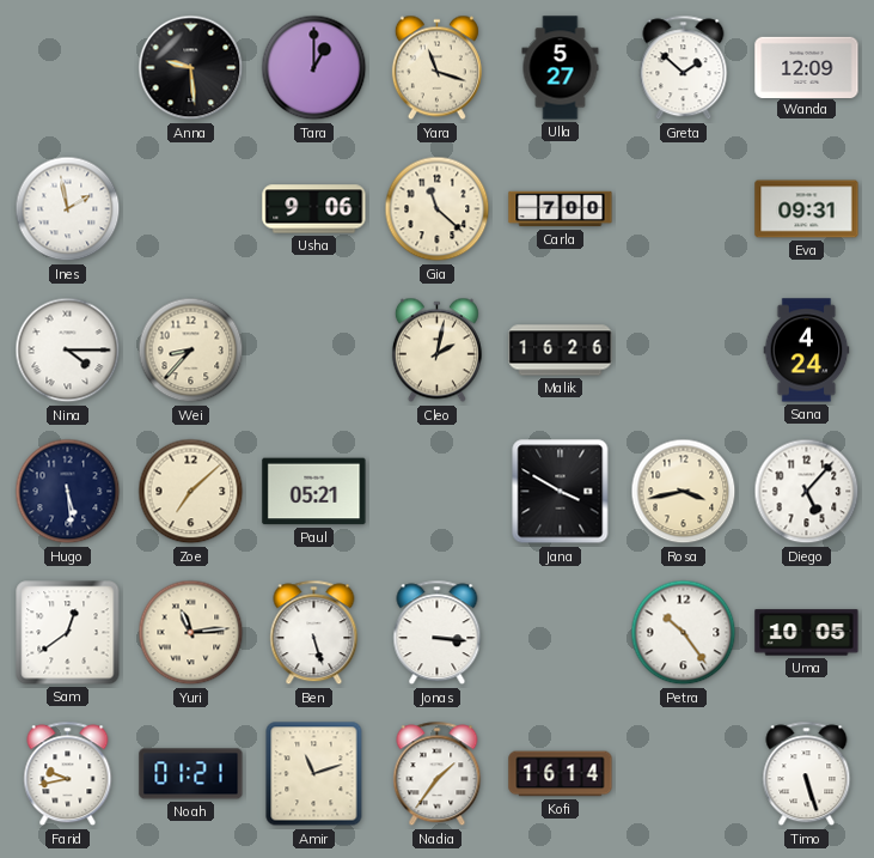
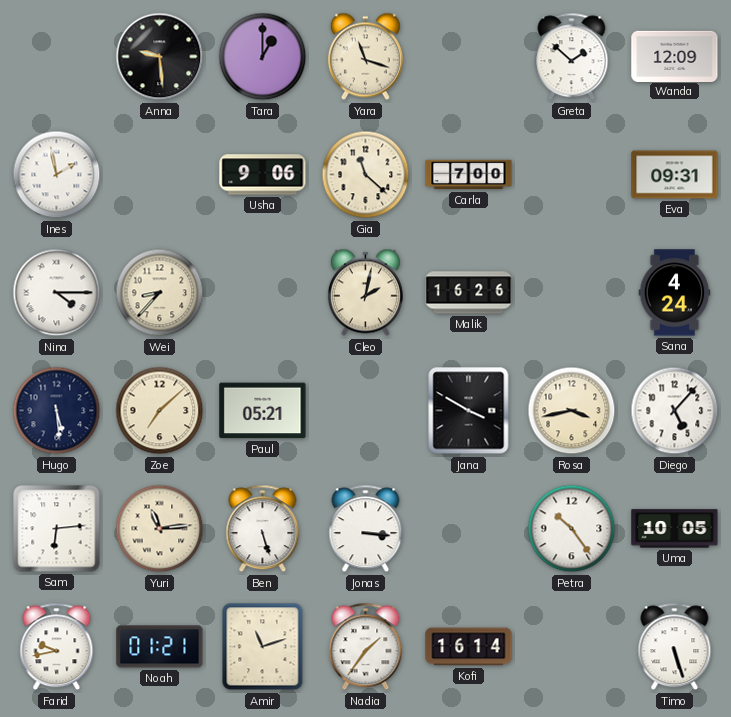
Ulla: 5:27 -> none
Sam: 12:39 -> 6:14
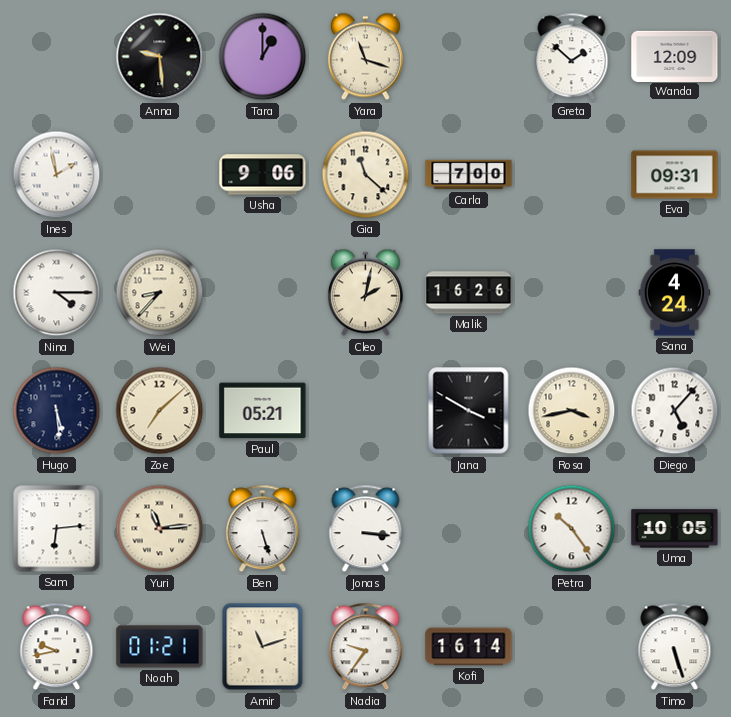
Nadia: 1:36 -> 9:36
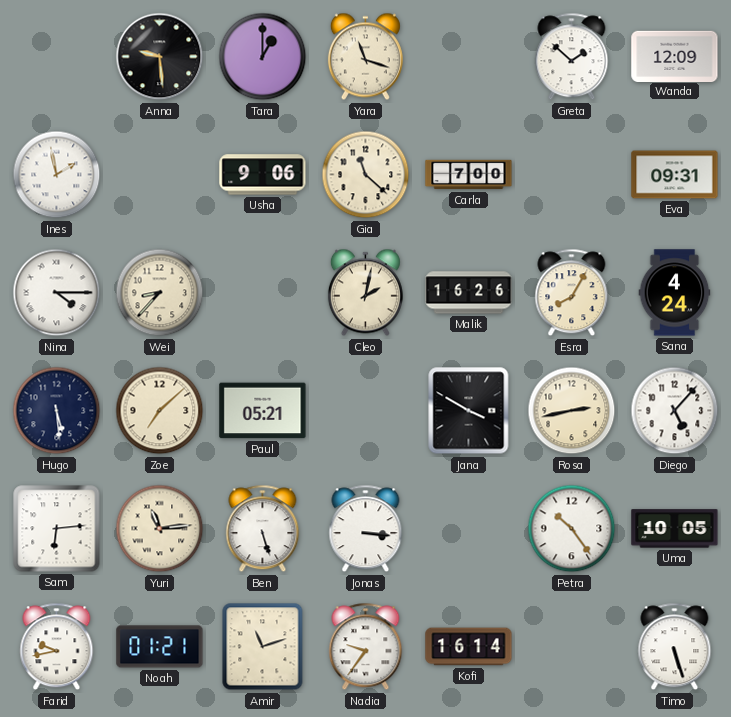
Esra: none -> 8:05
Rosa: 3:43 -> 2:43
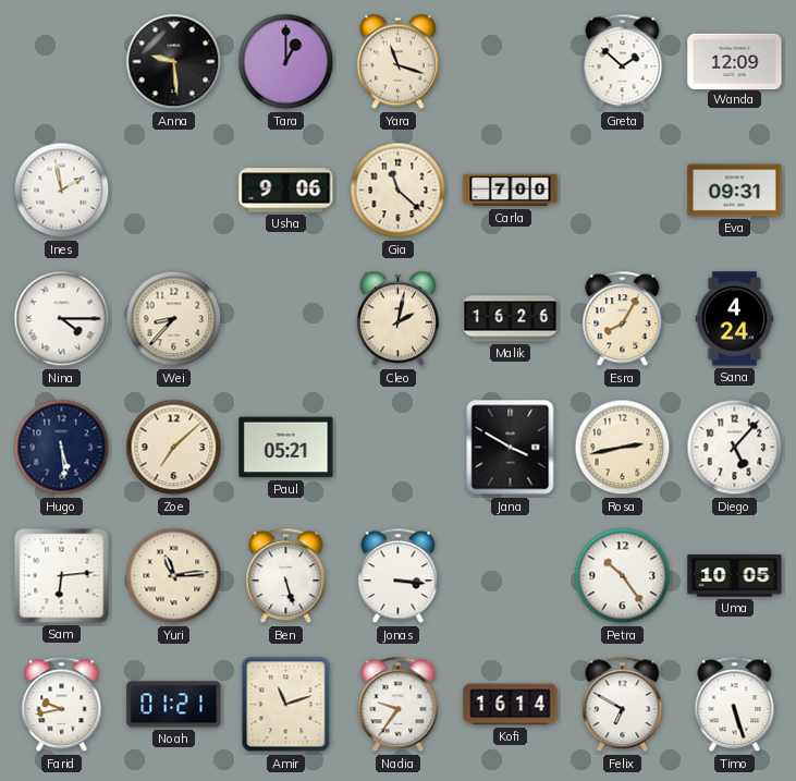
Felix: none -> 6:50
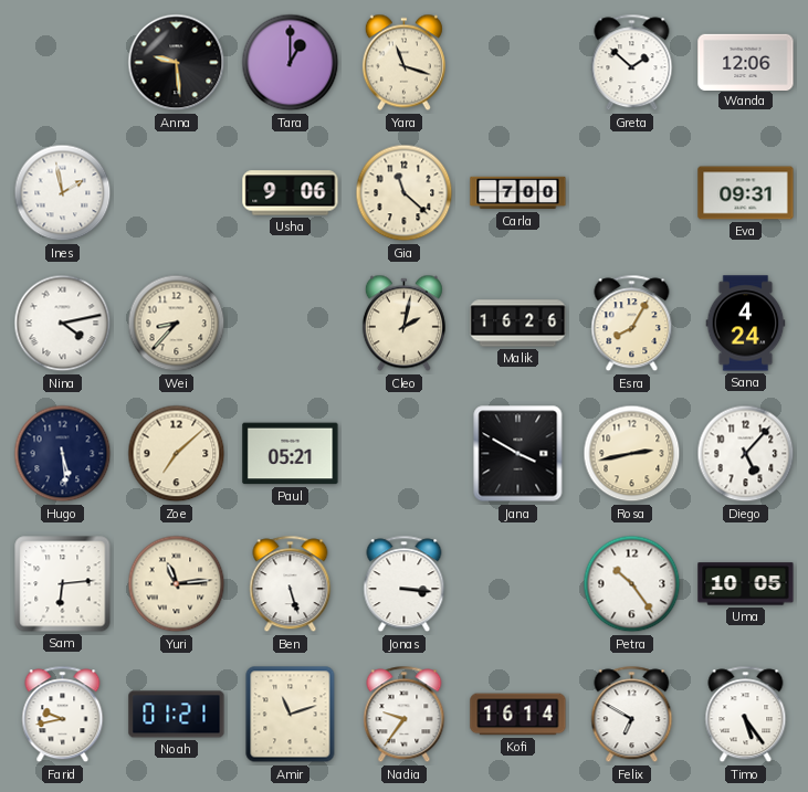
Wanda: 12:09 -> 12:06
Nina: 4:15 -> 4:13
Timo: 5:27 -> 5:24
